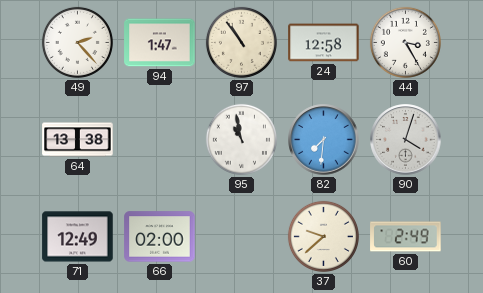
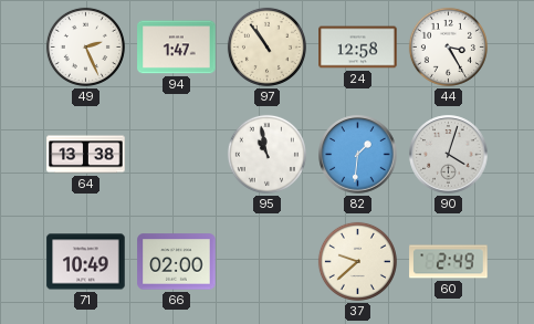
49: 2:23 -> 2:26
82: 7:31 -> 1:31
71: 12:49 -> 10:49
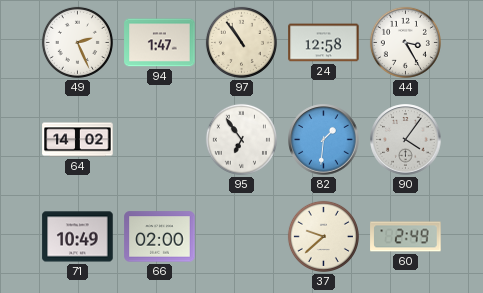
64: 13:38 -> 14:02
95: 10:58 -> 6:54
90: 4:03 -> 4:06
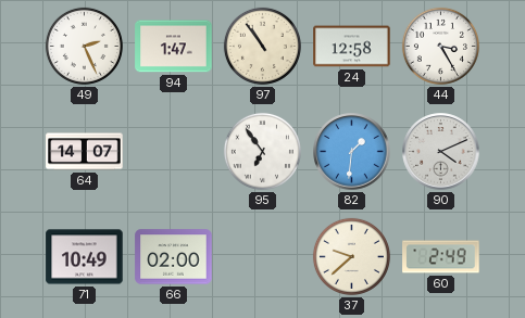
64: 14:02 -> 14:07
90: 4:06 -> 4:11
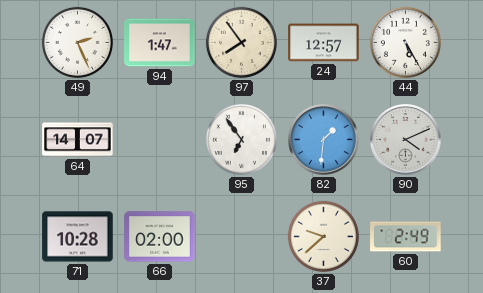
97: 10:54 -> 7:54
24: 12:58 -> 12:57
44: 3:25 -> 5:25
71: 10:49 -> 10:28
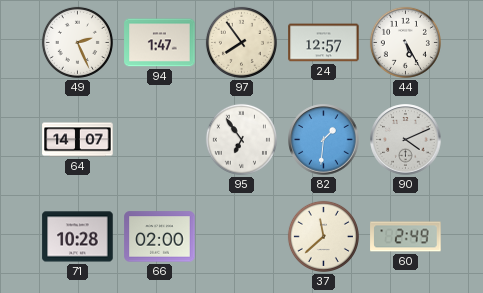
37: 9:38 -> 11:38
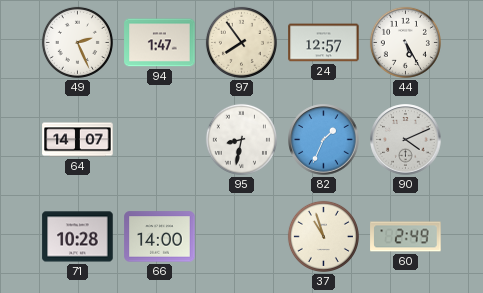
95: 6:54 -> 8:32
82: 1:31 -> 1:34
66: 02:00 -> 14:00
37: 11:38 -> 10:57
